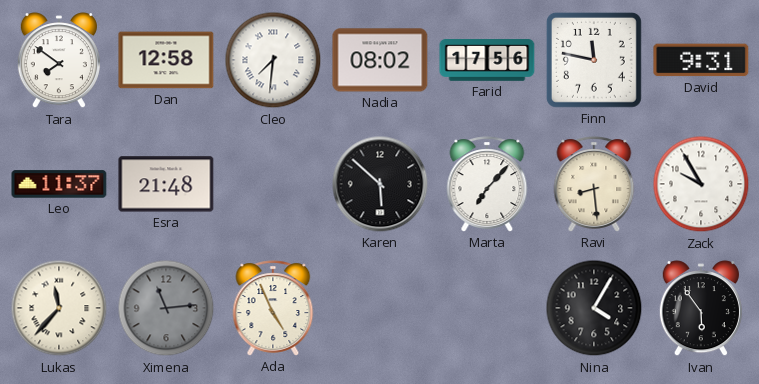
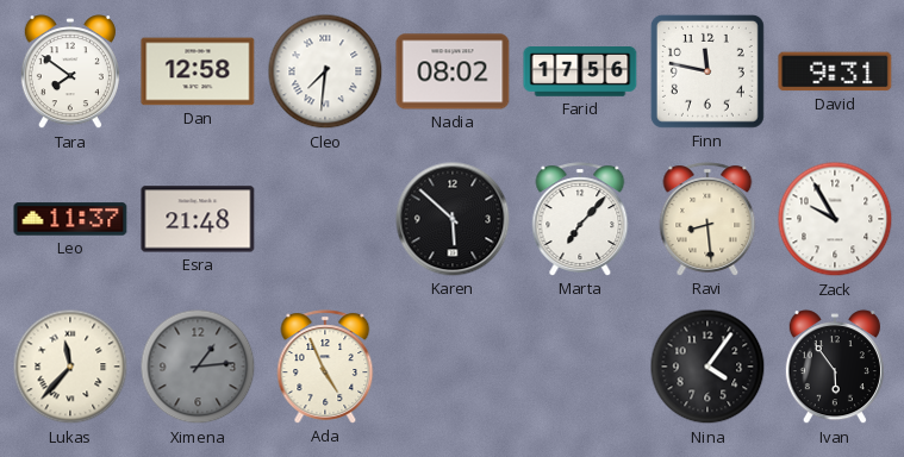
Ximena: 11:14 -> 1:14
Nina: 4:05 -> 4:06
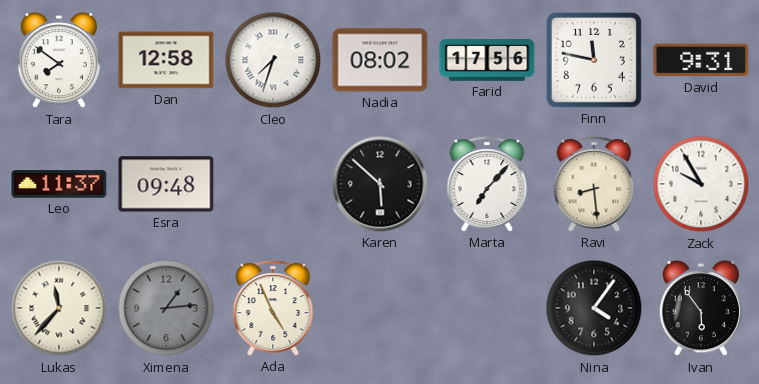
Cleo: 7:31 -> 7:33
Esra: 21:48 -> 09:48
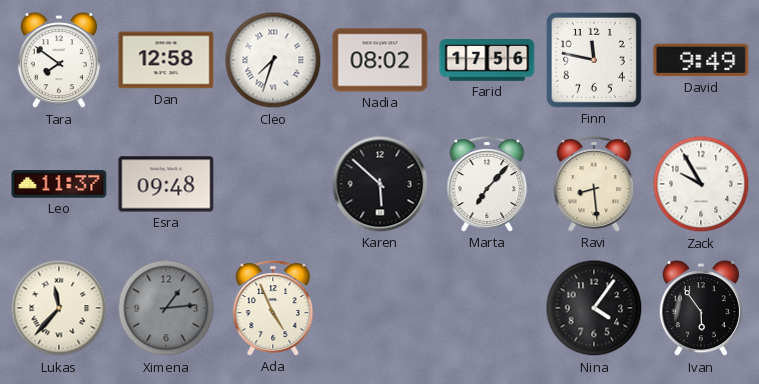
David: 9:31 -> 9:49
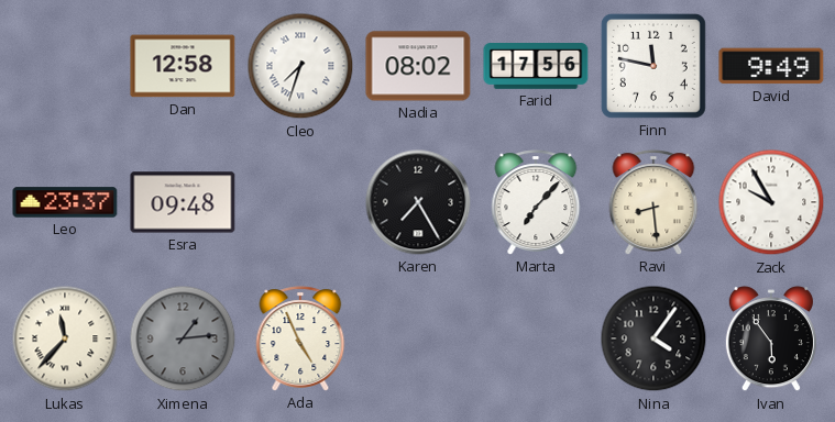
Tara: 7:51 -> none
Leo: 11:37 -> 23:37
Karen: 5:52 -> 7:25
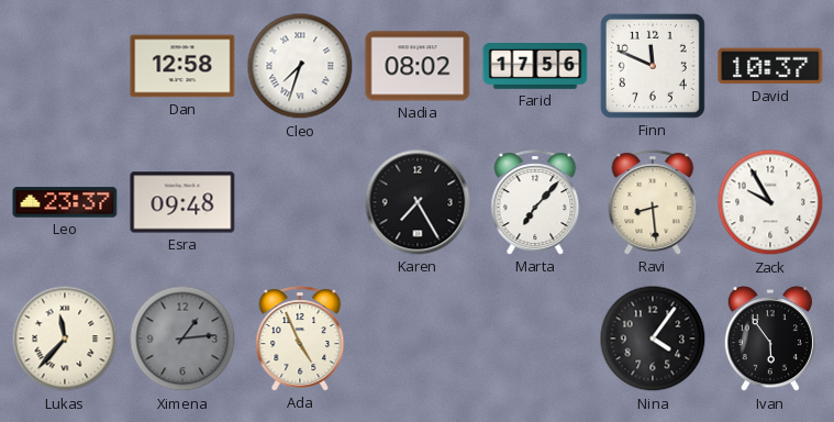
Finn: 11:47 -> 11:49
David: 9:49 -> 10:37
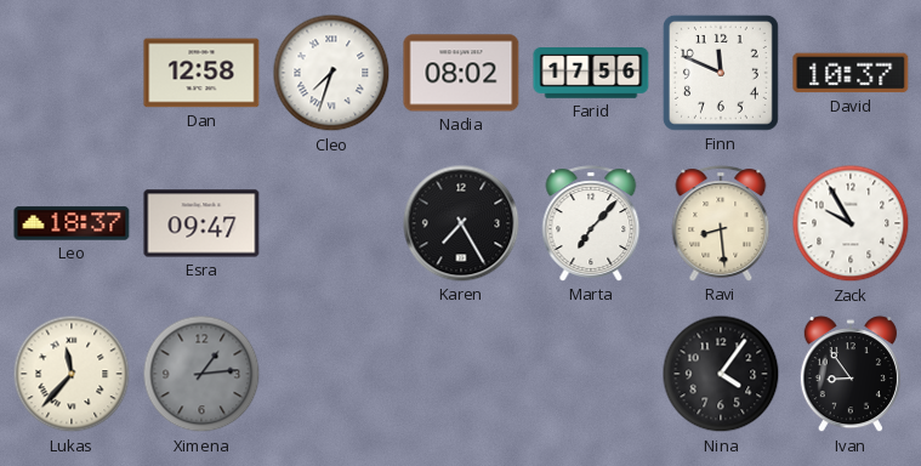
Leo: 23:37 -> 18:37
Esra: 09:48 -> 09:47
Ada: 4:56 -> none
Ivan: 5:54 -> 8:54
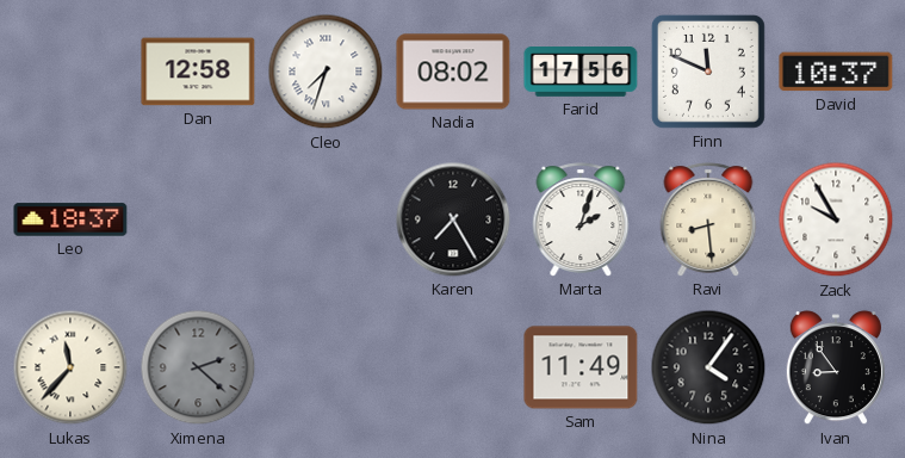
Esra: 09:47 -> none
Marta: 7:07 -> 2:03
Ximena: 1:14 -> 2:22
Sam: none -> 11:49
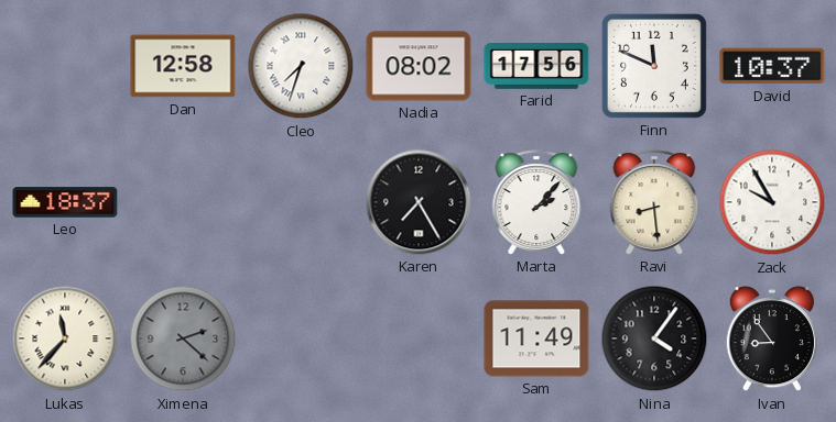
Marta: 2:03 -> 2:07
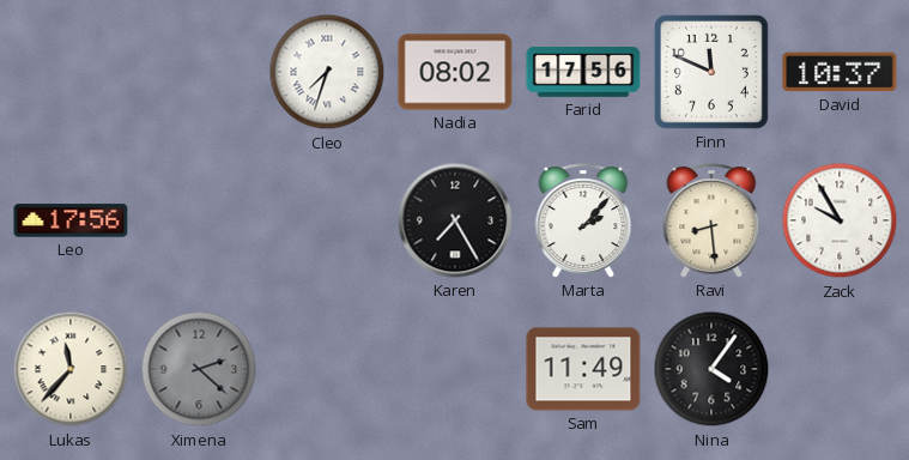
Dan: 12:58 -> none
Leo: 18:37 -> 17:56
Ivan: 8:54 -> none
